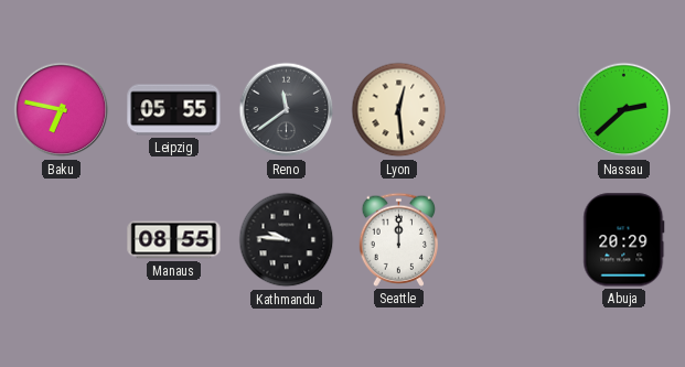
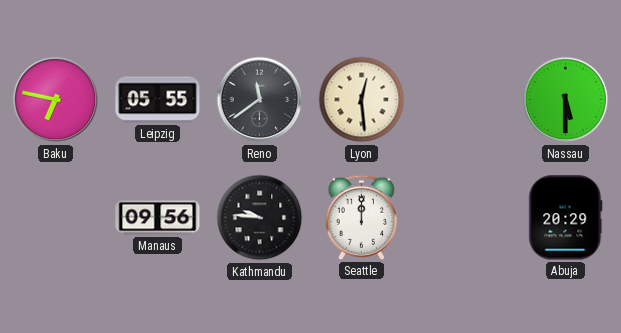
Nassau: 2:38 -> 5:30
Manaus: 08:55 -> 09:56
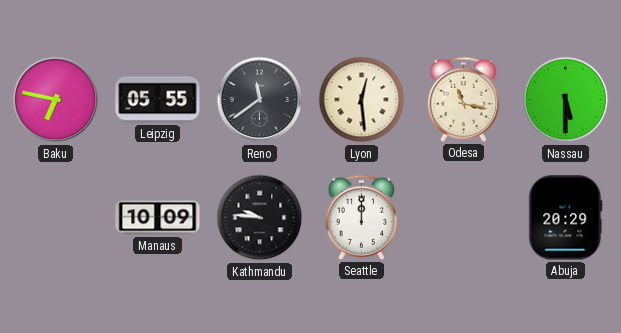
Odesa: none -> 11:17
Manaus: 09:56 -> 10:09
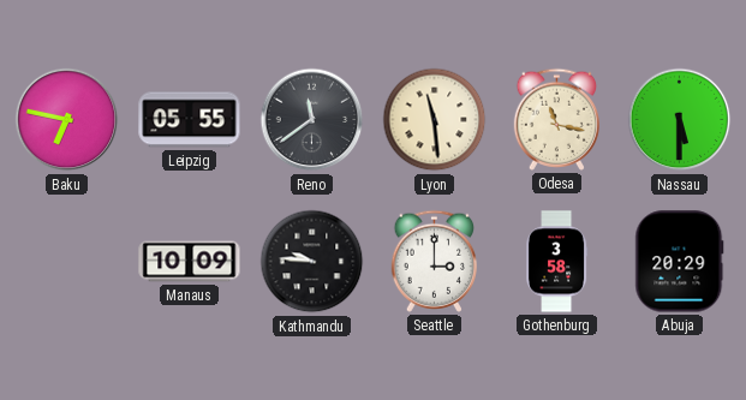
Lyon: 12:29 -> 11:29
Seattle: 12:00 -> 3:00
Gothenburg: none -> 3:58
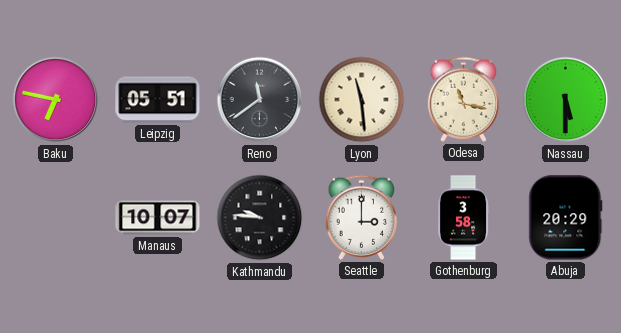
Leipzig: 05:55 -> 05:51
Manaus: 10:09 -> 10:07
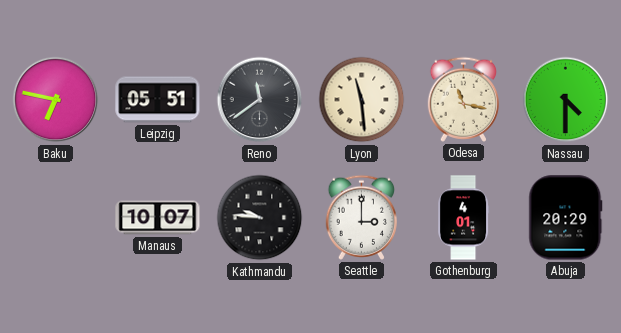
Nassau: 5:30 -> 4:30
Gothenburg: 3:58 -> 4:01
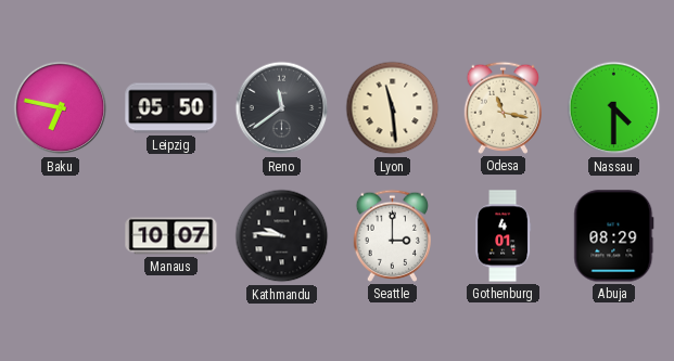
Leipzig: 05:51 -> 05:50
Abuja: 20:29 -> 08:29
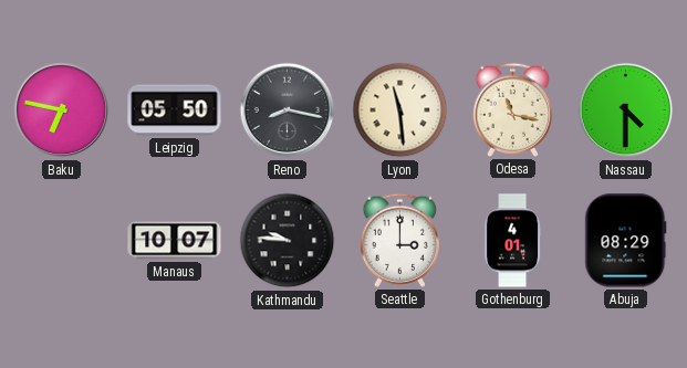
Reno: 11:39 -> 8:17
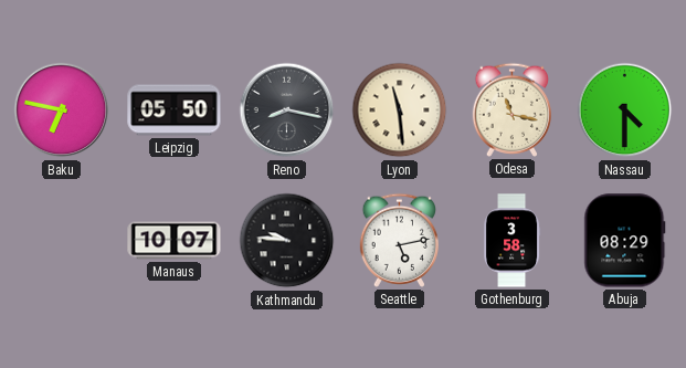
Seattle: 3:00 -> 5:13
Gothenburg: 4:01 -> 3:58
